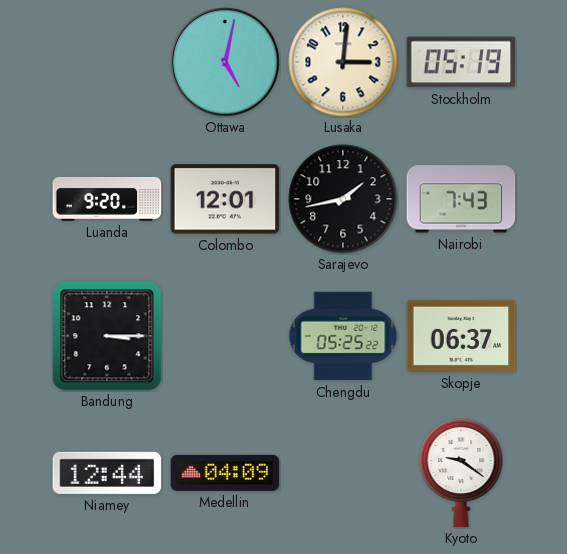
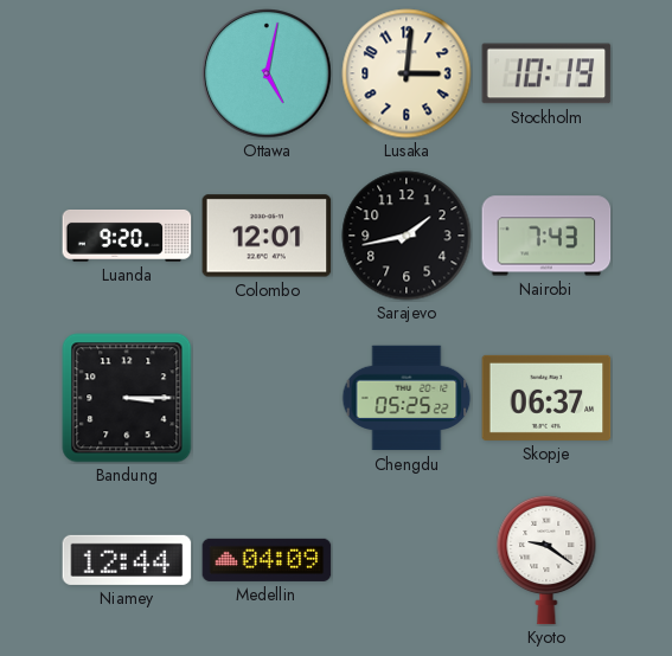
Stockholm: 05:19 -> 10:19
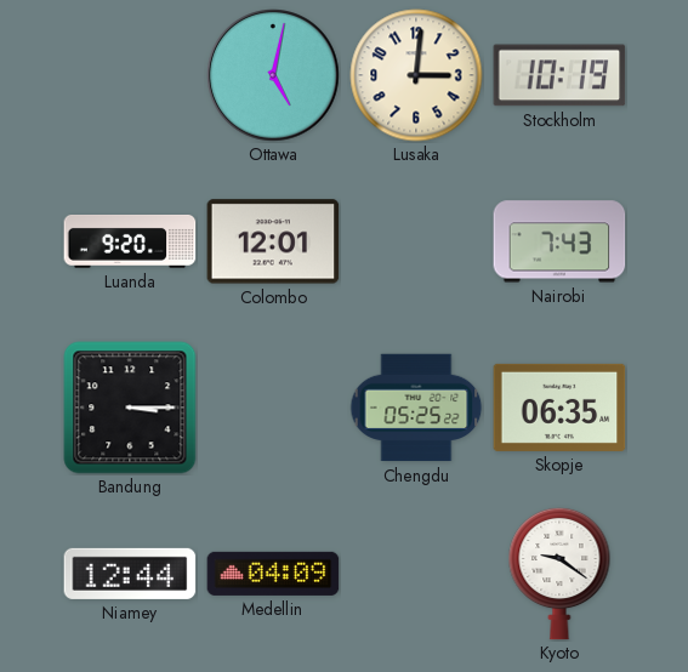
Sarajevo: 1:43 -> none
Skopje: 06:37 -> 06:35
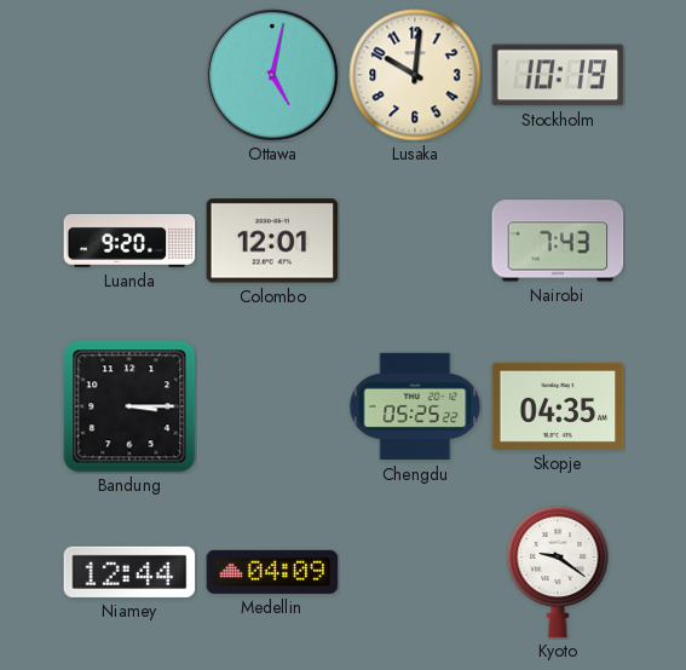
Lusaka: 3:01 -> 10:01
Skopje: 06:35 -> 04:35
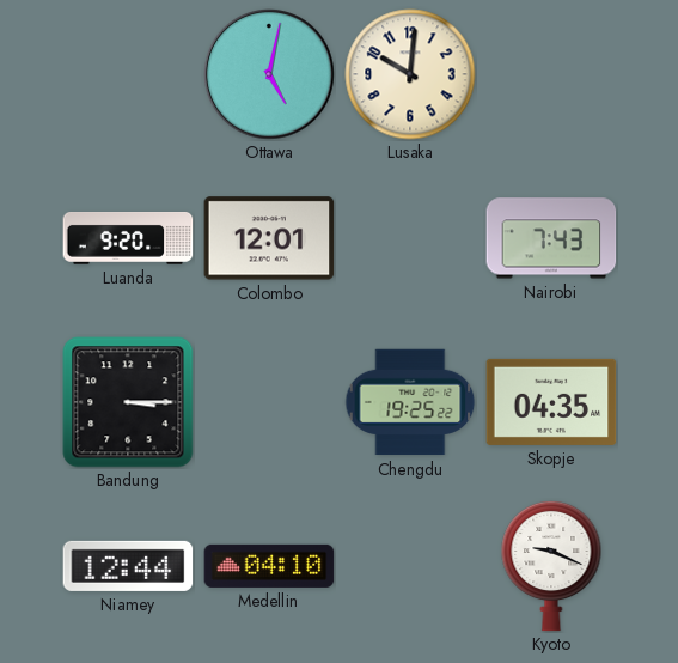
Stockholm: 10:19 -> none
Chengdu: 05:25 -> 19:25
Medellin: 04:09 -> 04:10
Kyoto: 9:21 -> 9:19
